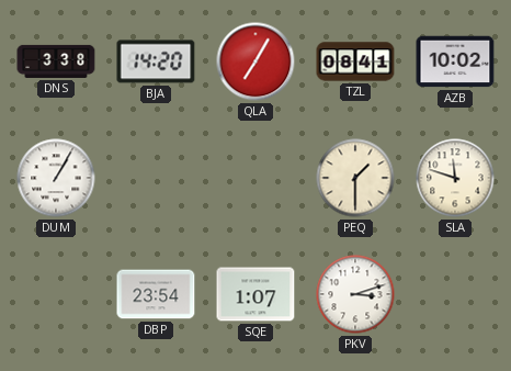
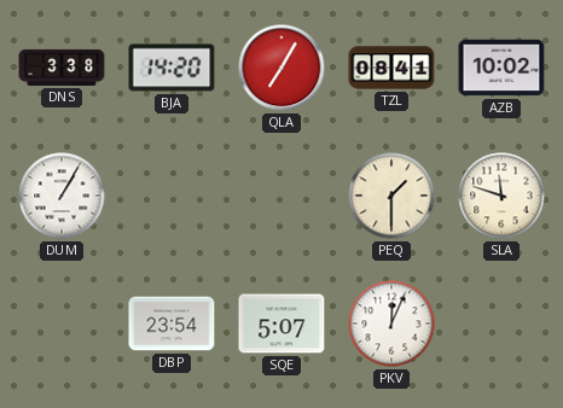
SQE: 1:07 -> 5:07
PKV: 3:12 -> 12:04
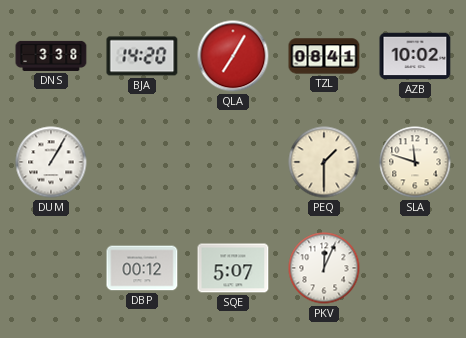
DBP: 23:54 -> 00:12
